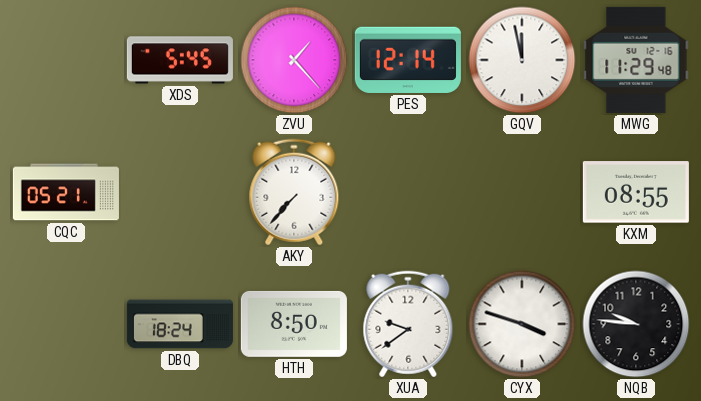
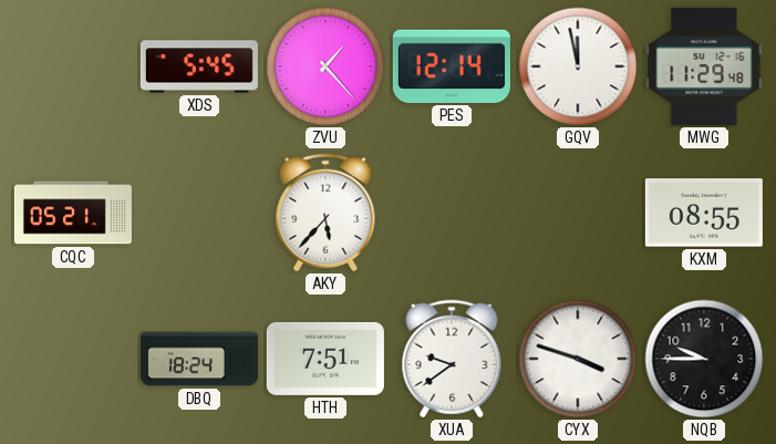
AKY: 7:37 -> 5:37
HTH: 8:50 -> 7:51
NQB: 9:46 -> 9:45
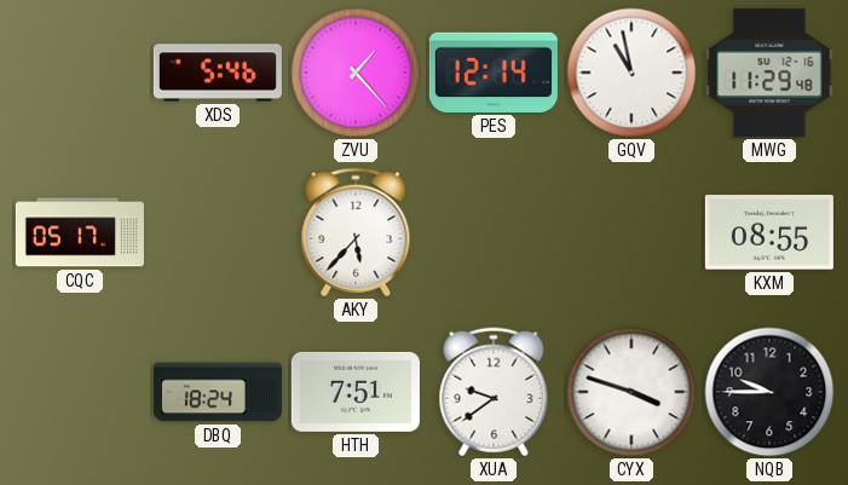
XDS: 5:45 -> 5:46
GQV: 11:58 -> 10:58
CQC: 05:21 -> 05:17
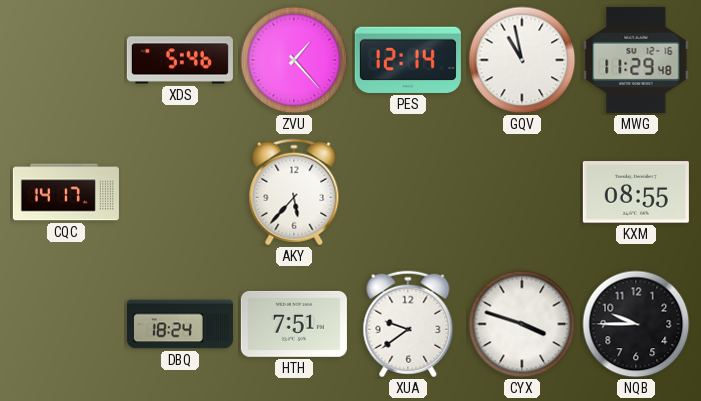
CQC: 05:17 -> 14:17
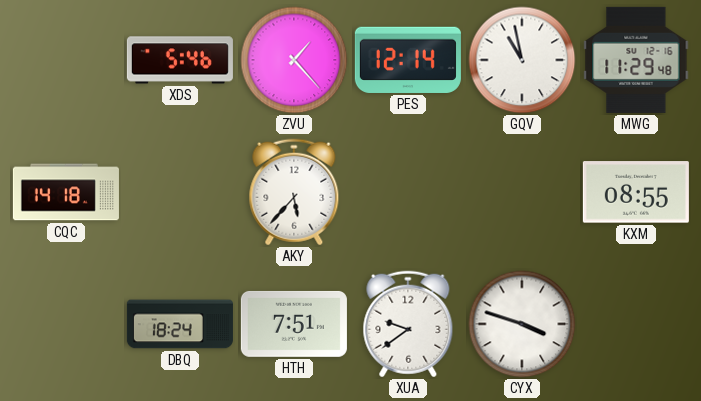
CQC: 14:17 -> 14:18
NQB: 9:45 -> none
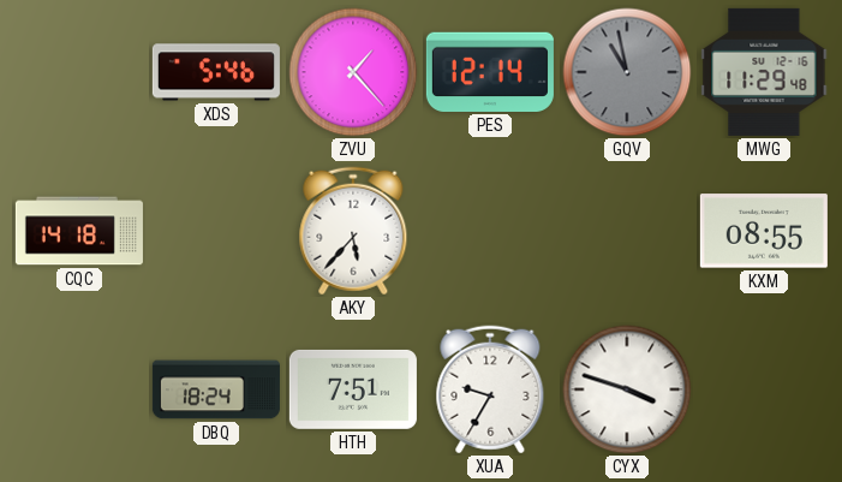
GQV dial: white -> grey
XUA: 9:39 -> 9:35
